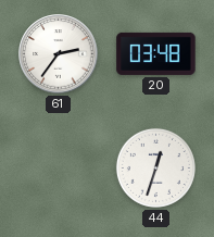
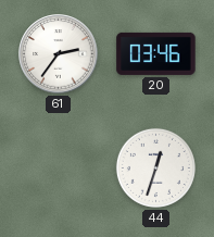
20: 03:48 -> 03:46
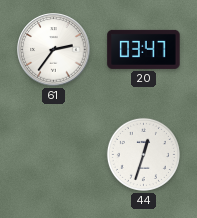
20: 03:46 -> 03:47
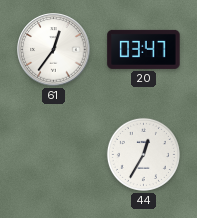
61: 2:36 -> 12:36
44: 12:33 -> 12:35
